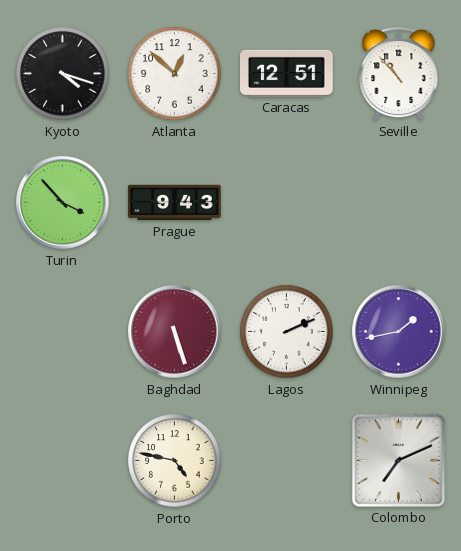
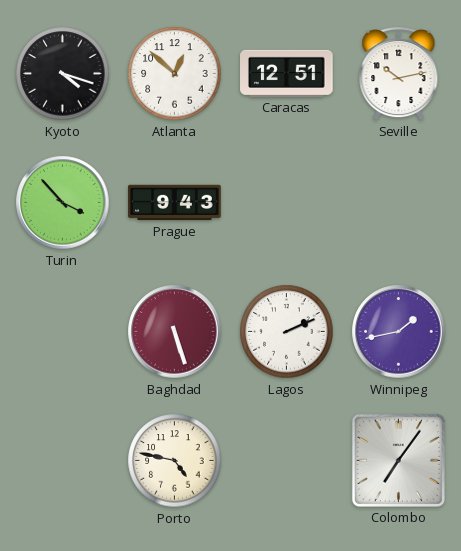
Seville: 10:53 -> 10:13
Colombo: 7:11 -> 7:06
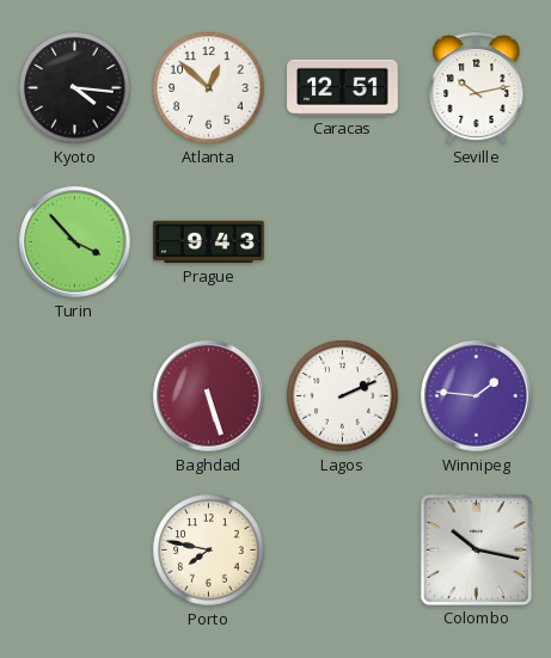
Kyoto: 4:18 -> 4:16
Winnipeg: 1:43 -> 1:46
Porto: 4:47 -> 7:47
Colombo: 7:06 -> 10:17
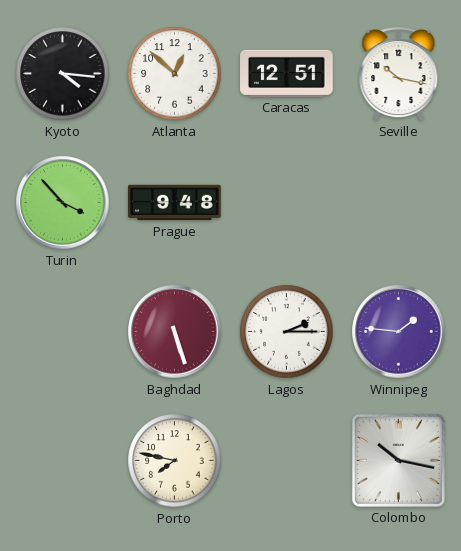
Seville: 10:13 -> 10:17
Prague: 9:43 -> 9:48
Lagos: 2:11 -> 2:15
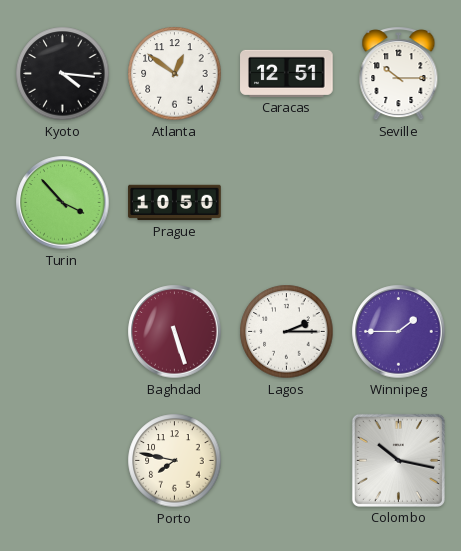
Atlanta: 12:52 -> 12:51
Seville: 10:17 -> 10:15
Prague: 9:48 -> 10:50
Winnipeg: 1:46 -> 1:45
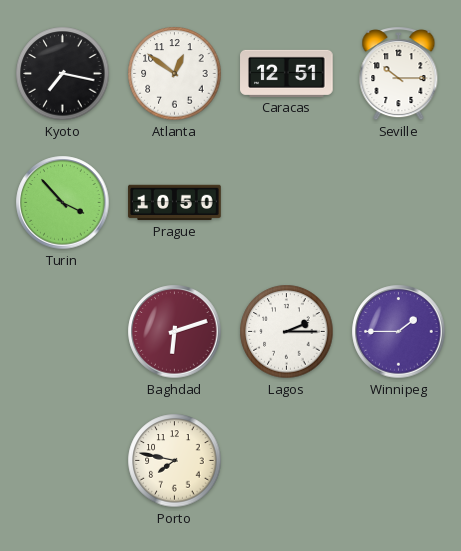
Kyoto: 4:16 -> 7:17
Baghdad: 5:27 -> 6:12
Colombo: 10:17 -> none
